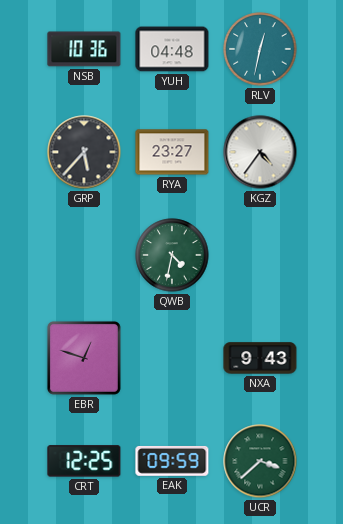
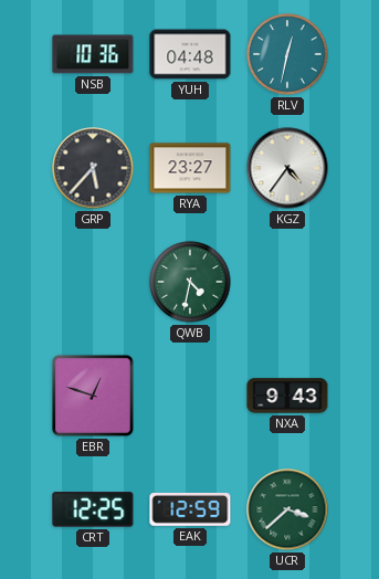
EAK: 09:59 -> 12:59
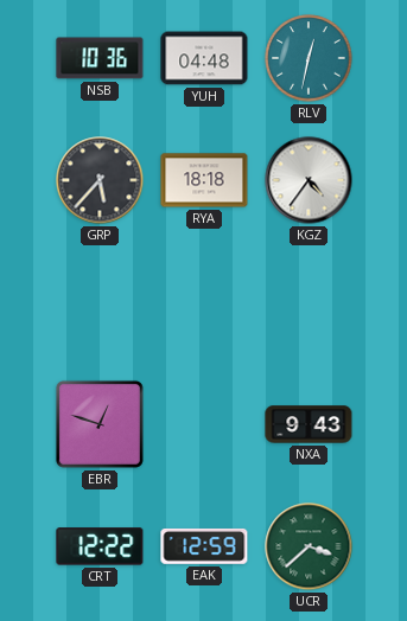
RYA: 23:27 -> 18:18
QWB: 4:32 -> none
CRT: 12:25 -> 12:22
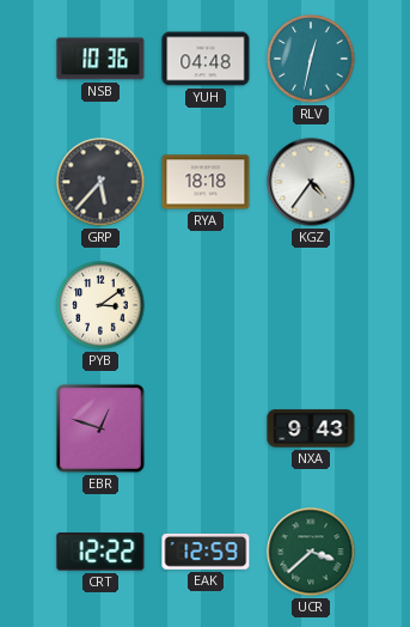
PYB: none -> 3:09
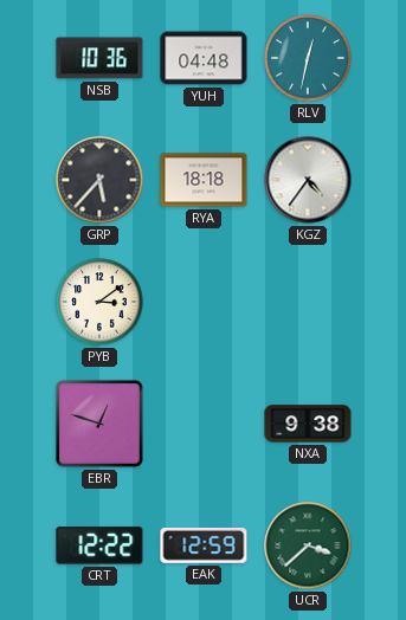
NXA: 9:43 -> 9:38
